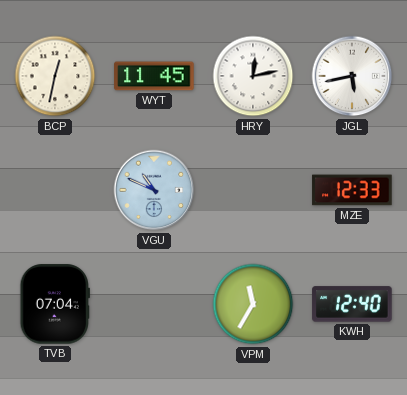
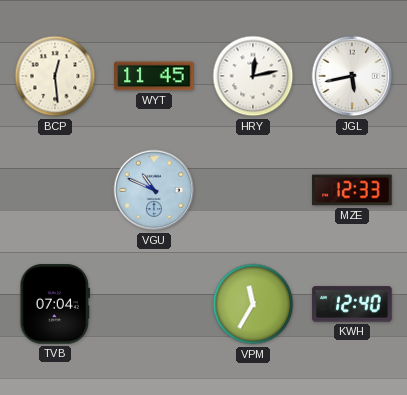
BCP: 12:32 -> 12:29
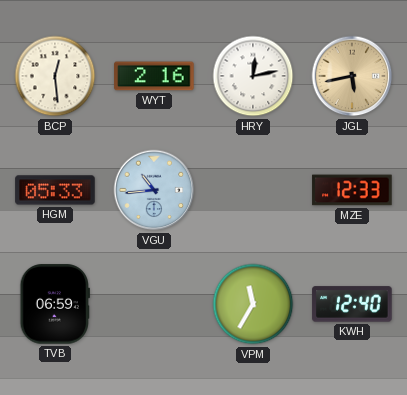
WYT: 11:45 -> 2:16
JGL dial: white -> champagne
HGM: none -> 05:33
VGU: 10:49 -> 10:44
TVB: 07:04 -> 06:59
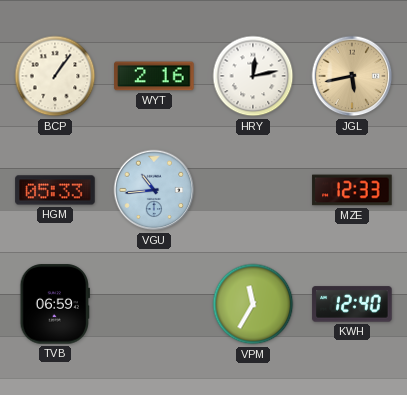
BCP: 12:29 -> 1:06
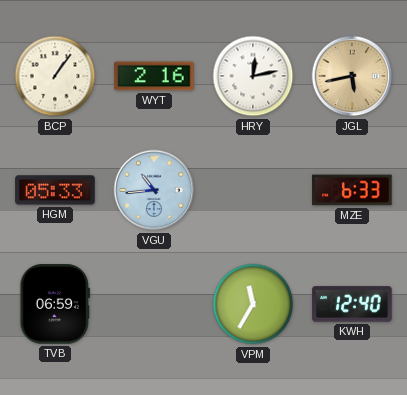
MZE: 12:33 -> 6:33
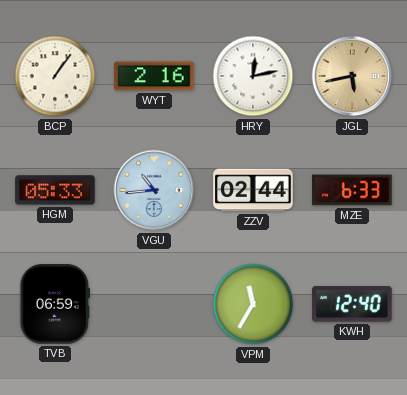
ZZV: none -> 02:44
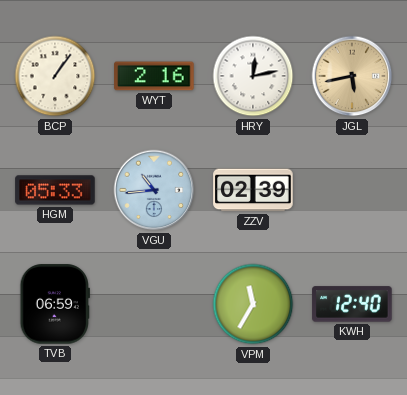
ZZV: 02:44 -> 02:39
MZE: 6:33 -> none
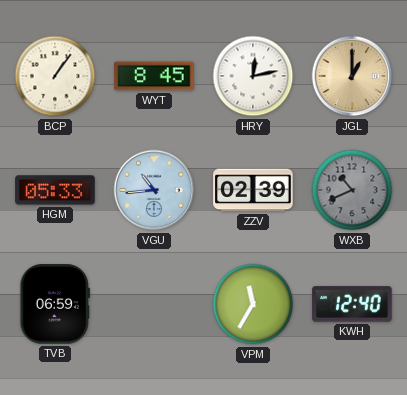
WYT: 2:16 -> 8:45
JGL: 5:43 -> 1:00
WXB: none -> 10:41
